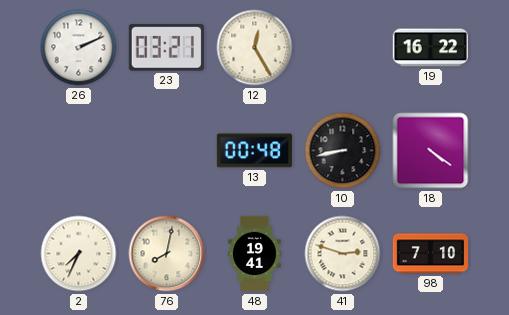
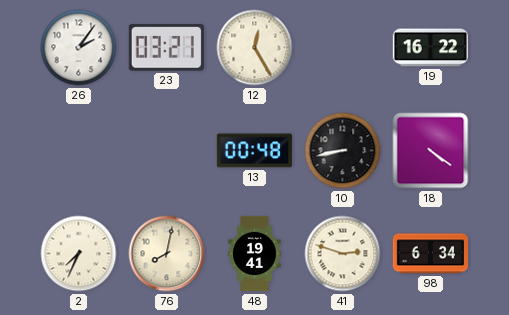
26: 2:11 -> 2:06
98: 7:10 -> 6:34
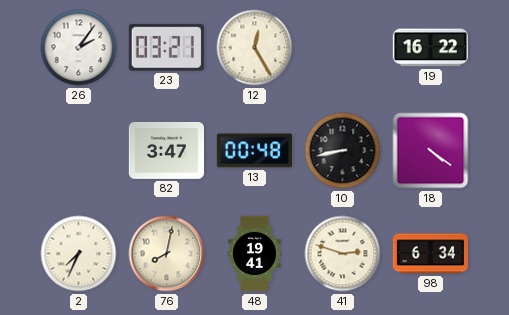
82: none -> 3:47
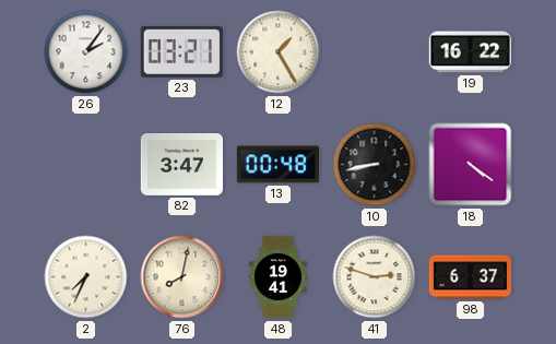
12: 12:25 -> 1:25
98: 6:34 -> 6:37
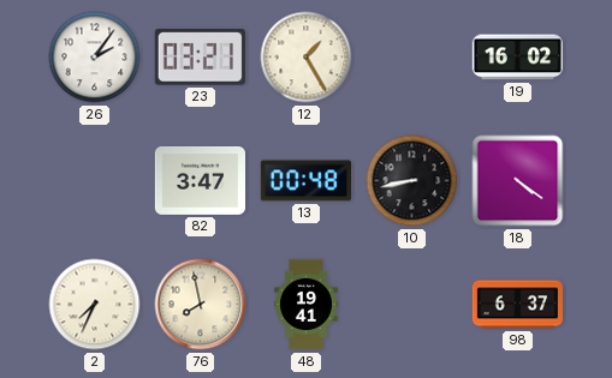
19: 16:22 -> 16:02
76: 8:02 -> 7:58
41: 2:48 -> none
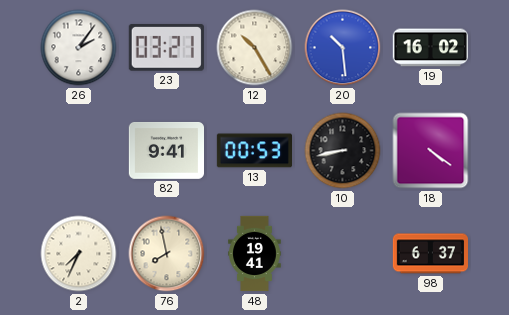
12: 1:25 -> 10:25
20: none -> 10:29
82: 3:47 -> 9:41
13: 00:48 -> 00:53
